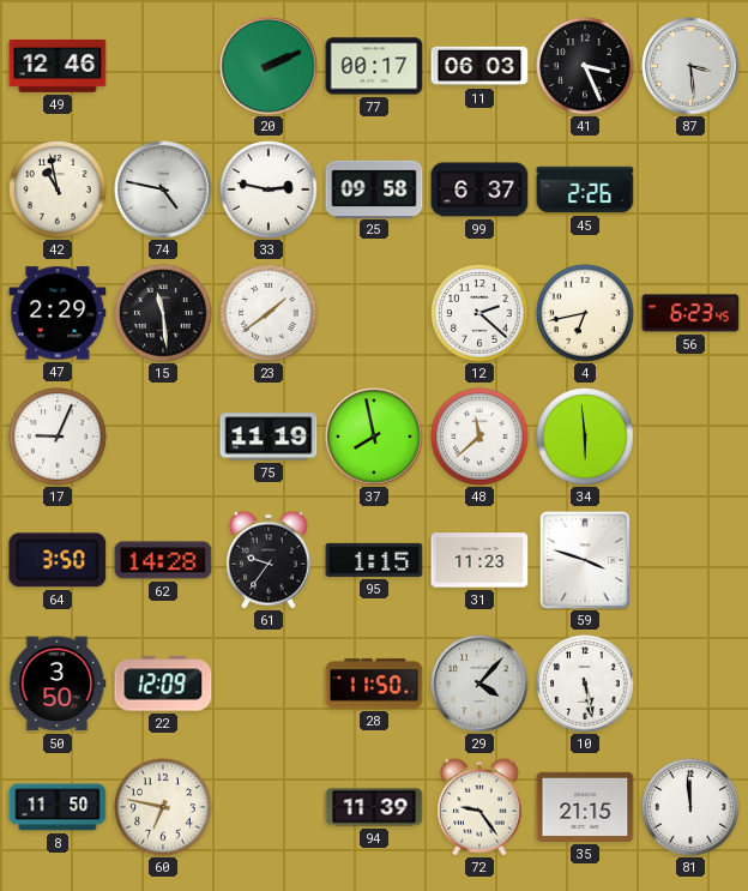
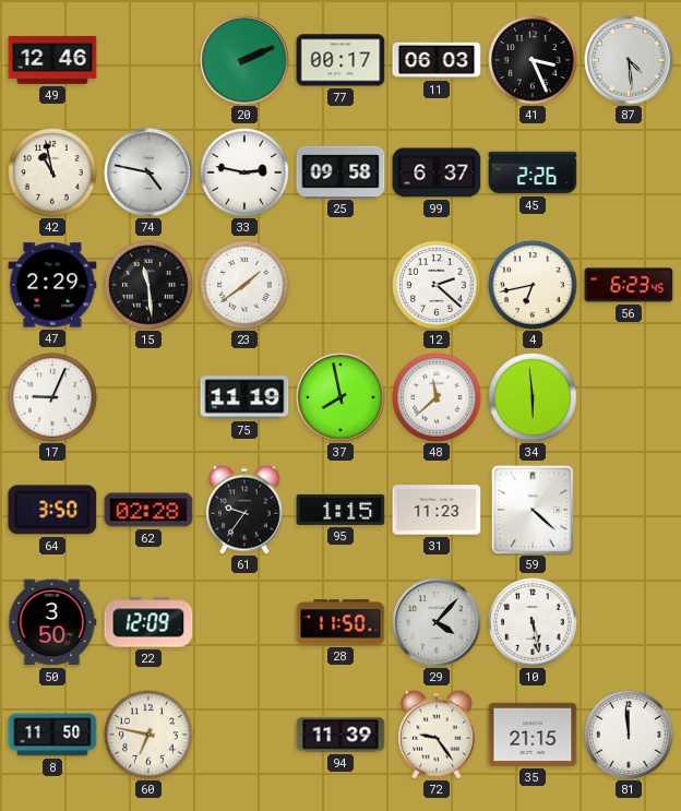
87: 3:29 -> 4:29
62: 14:28 -> 02:28
59: 3:48 -> 4:22
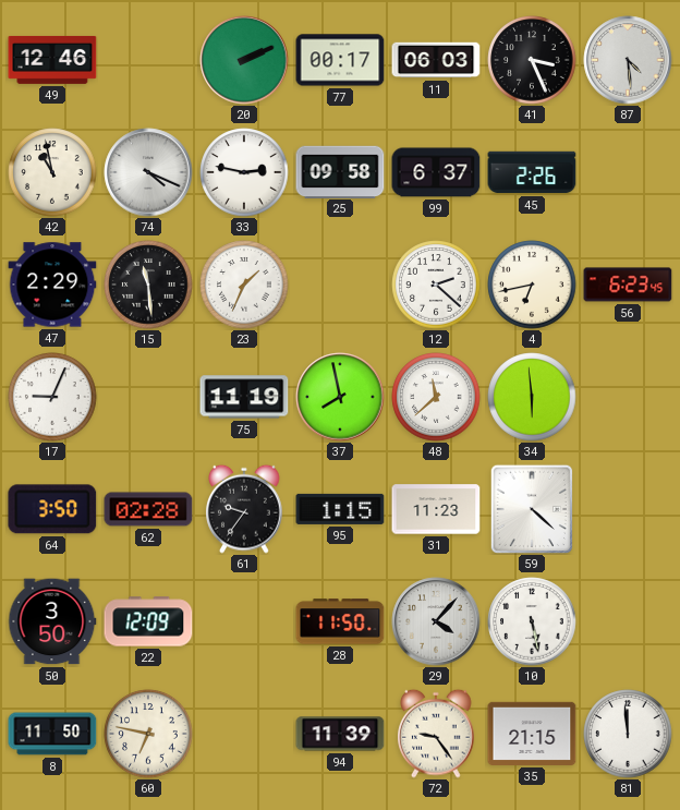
74: 4:47 -> 4:19
23: 1:39 -> 1:34
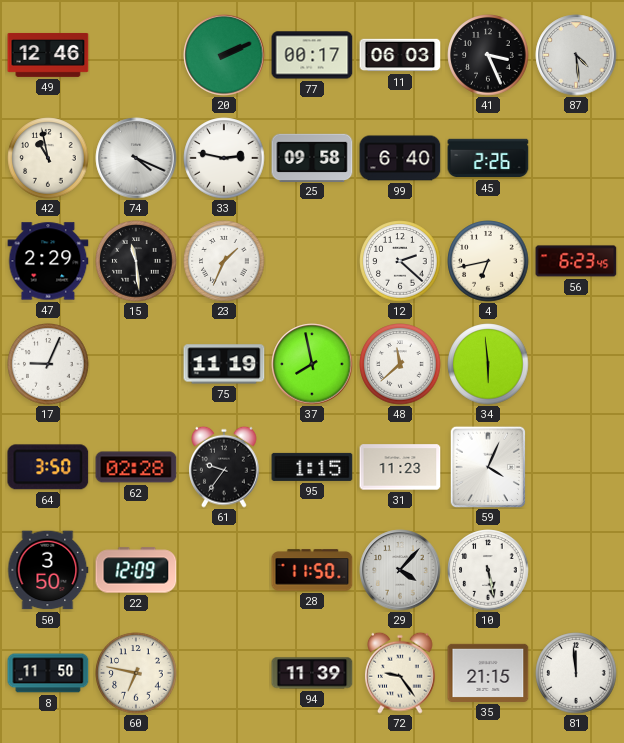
99: 6:37 -> 6:40
59: 4:22 -> 4:04
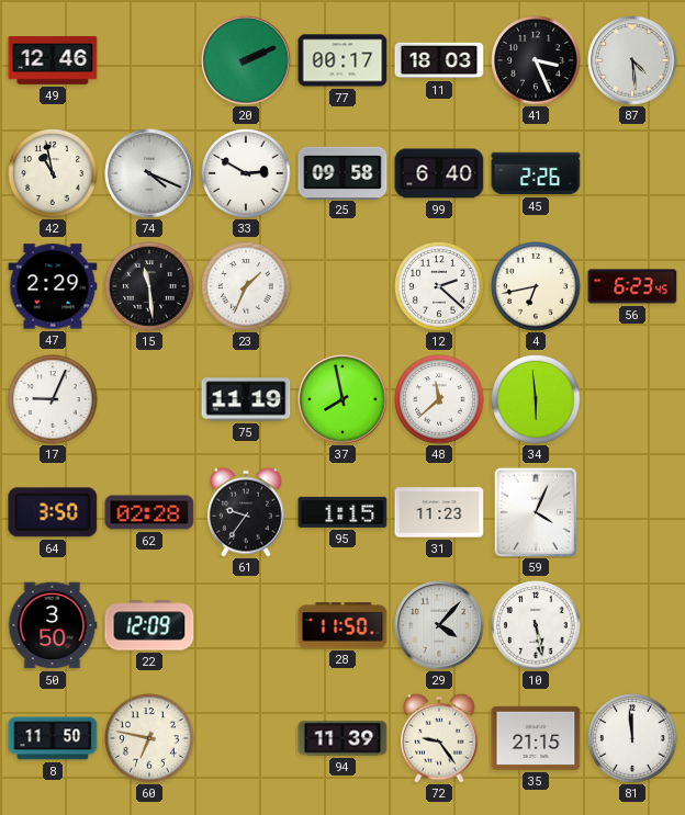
11: 06:03 -> 18:03
33: 2:47 -> 2:50
